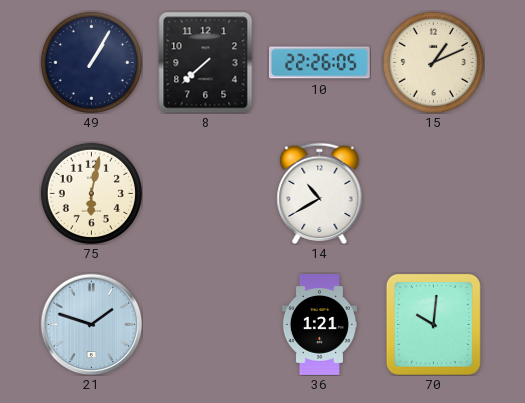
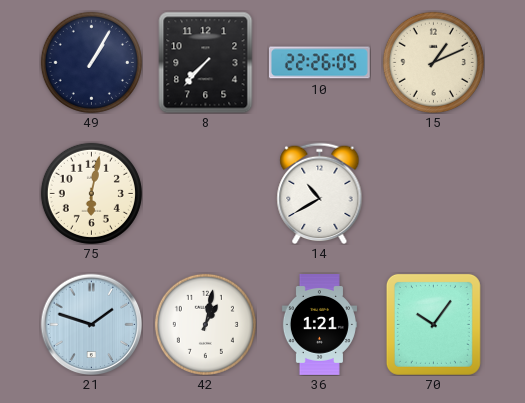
8: 7:38 -> 7:37
42: none -> 1:02
70: 10:01 -> 10:06
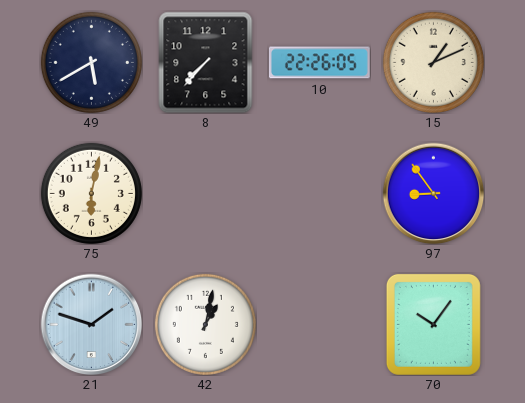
49: 1:05 -> 5:40
14: 10:40 -> none
97: none -> 8:54
36: 1:21 -> none
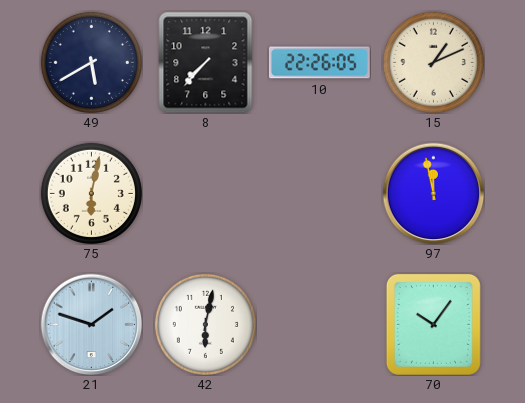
97: 8:54 -> 11:58
42: 1:02 -> 6:02
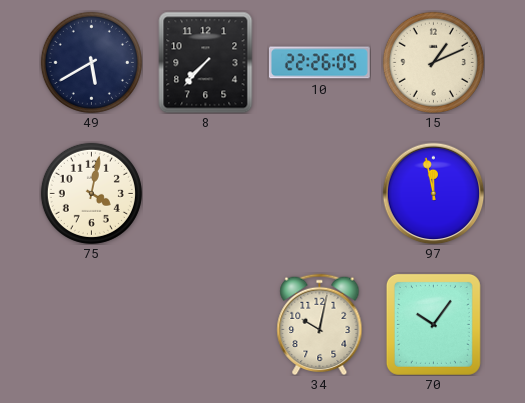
75: 6:02 -> 4:02
21: 1:48 -> none
42: 6:02 -> none
34: none -> 10:02
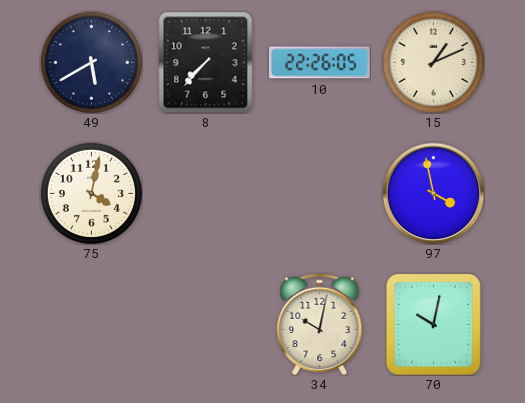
97: 11:58 -> 3:58
70: 10:06 -> 10:02
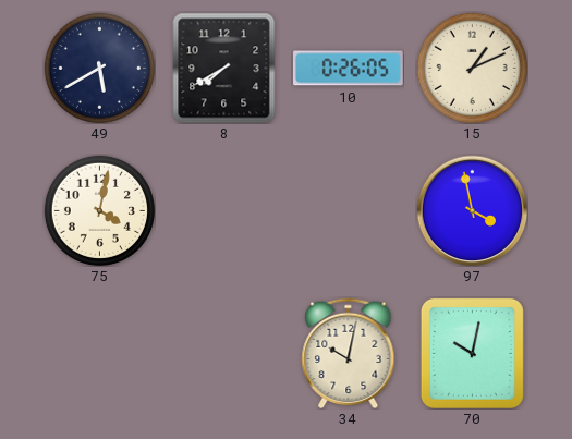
8: 7:37 -> 7:40
10: 22:26 -> 0:26
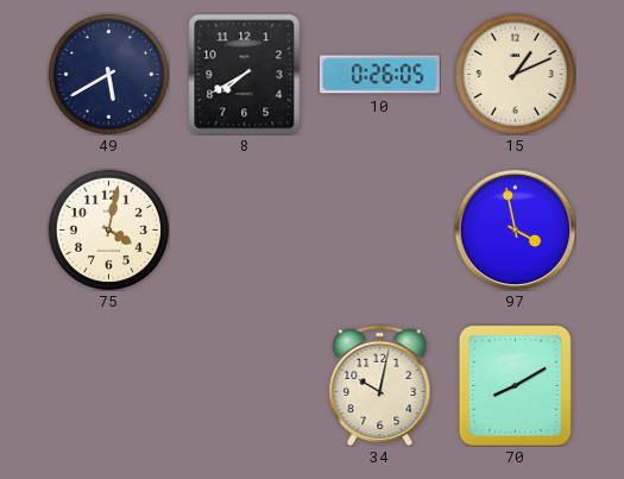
70: 10:02 -> 8:10
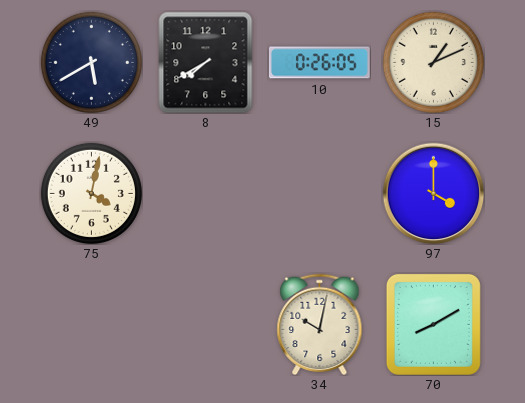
97: 3:58 -> 4:00
